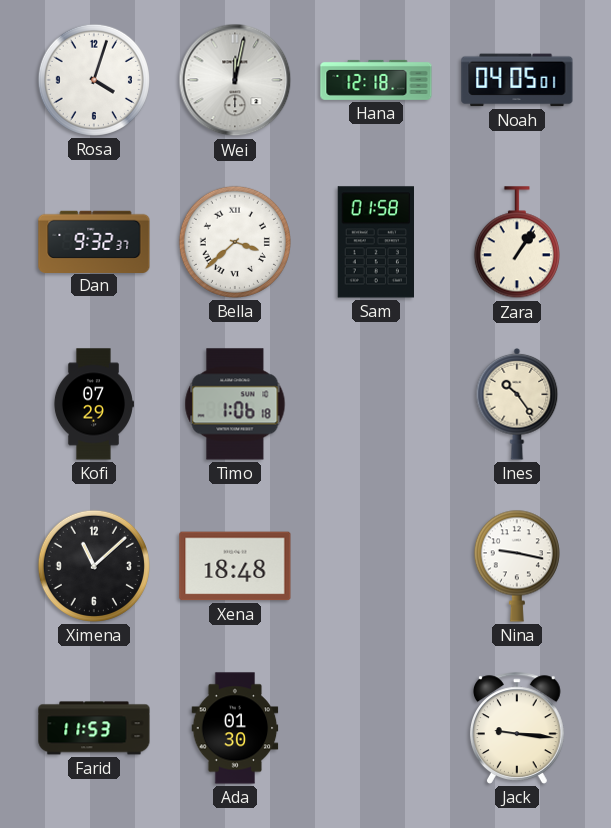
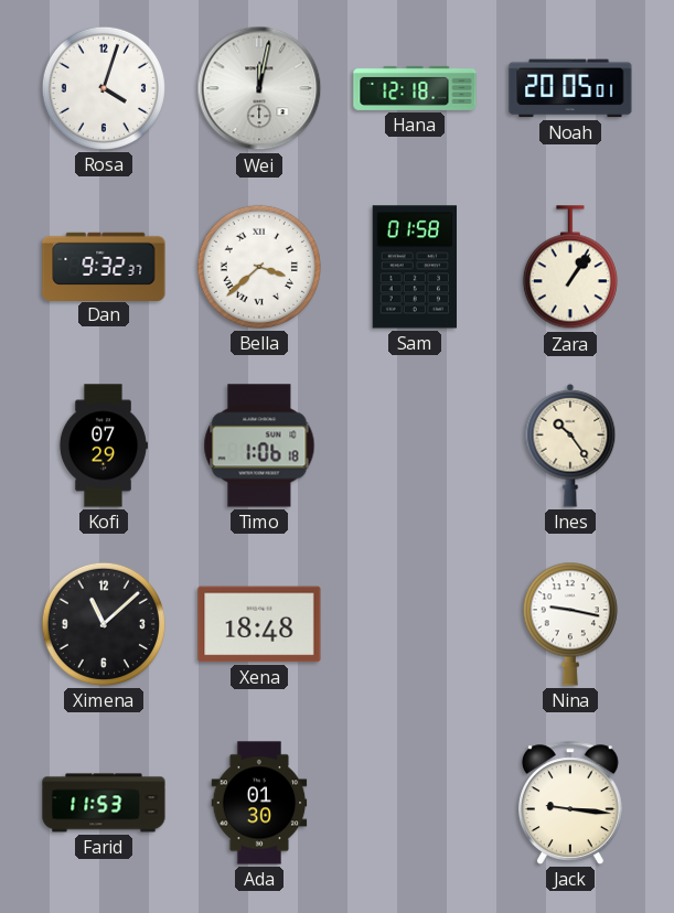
Noah: 04:05 -> 20:05
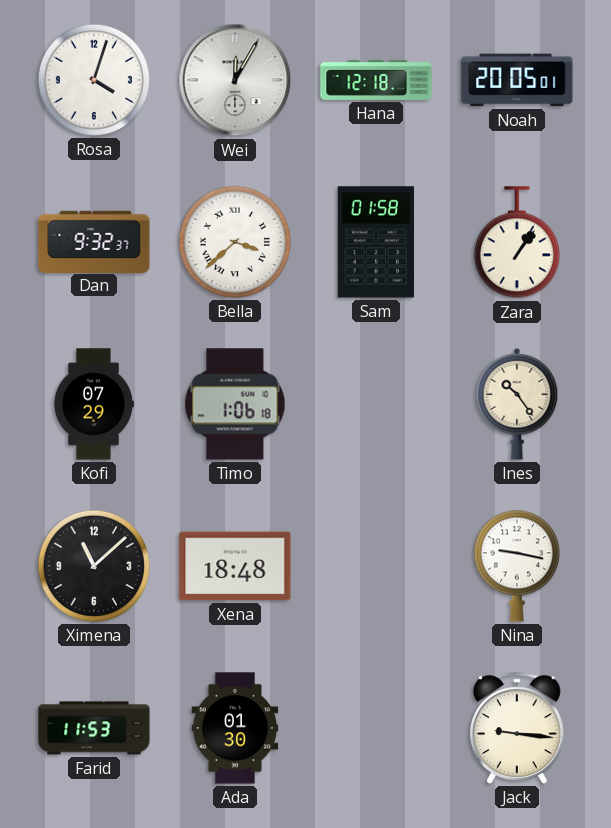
Wei: 12:02 -> 12:05
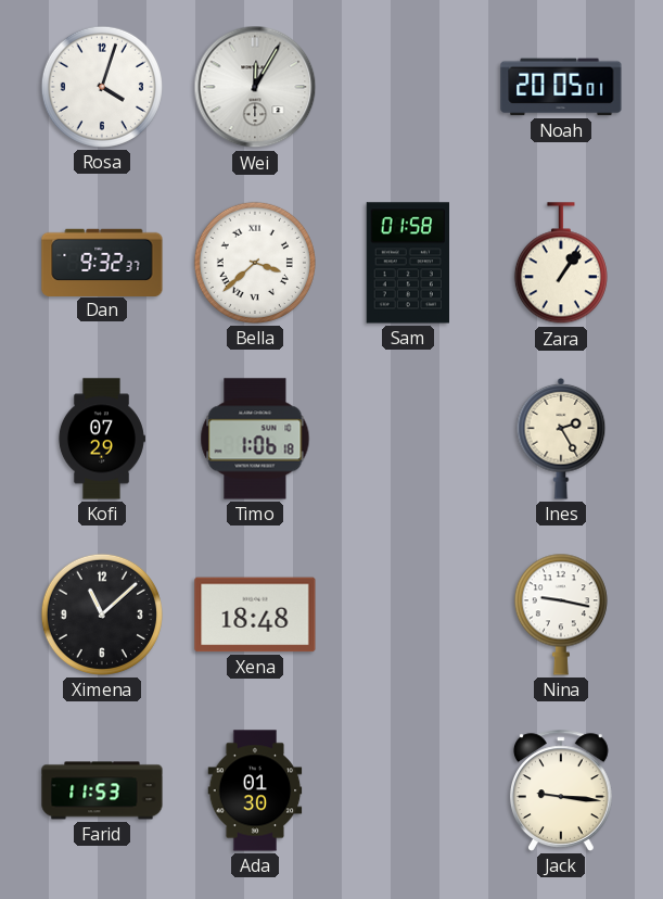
Hana: 12:18 -> none
Ines: 10:24 -> 2:25
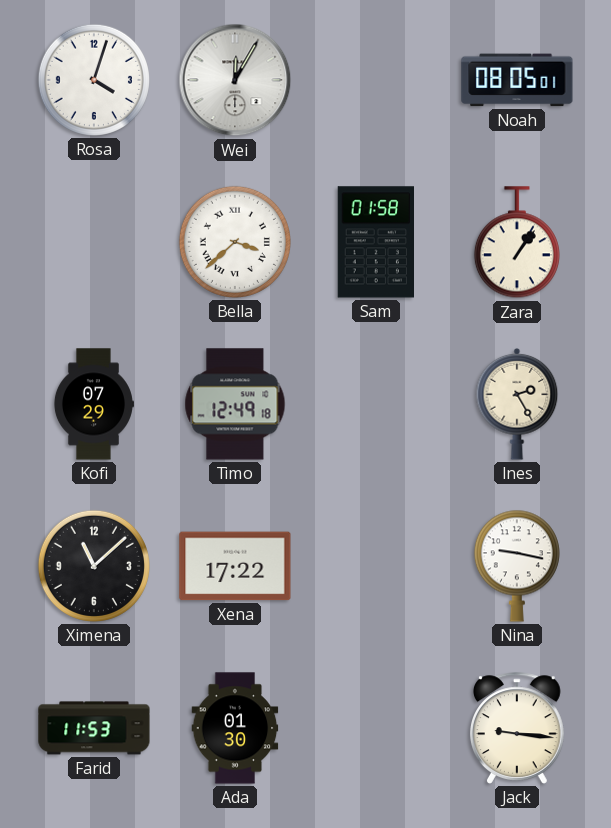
Noah: 20:05 -> 08:05
Dan: 9:32 -> none
Timo: 1:06 -> 12:49
Xena: 18:48 -> 17:22
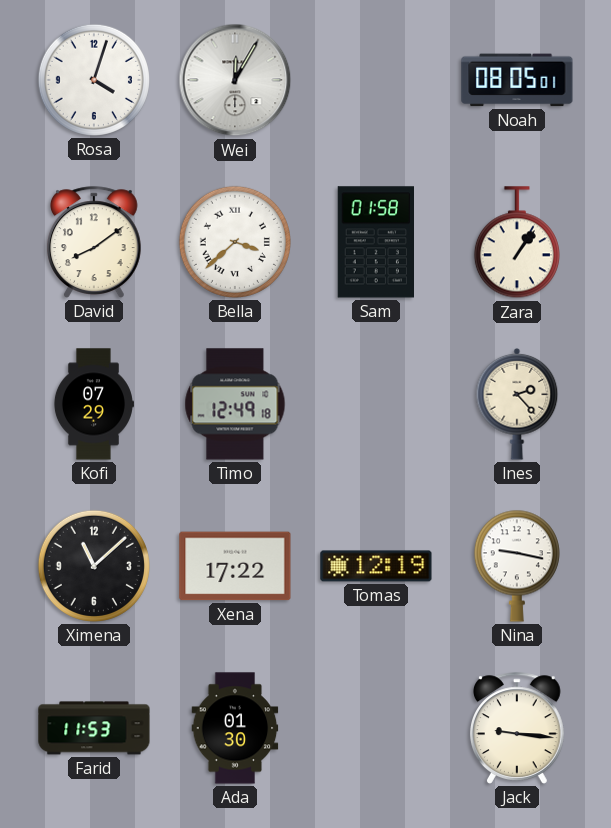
David: none -> 8:09
Ines: 2:25 -> 2:23
Tomas: none -> 12:19
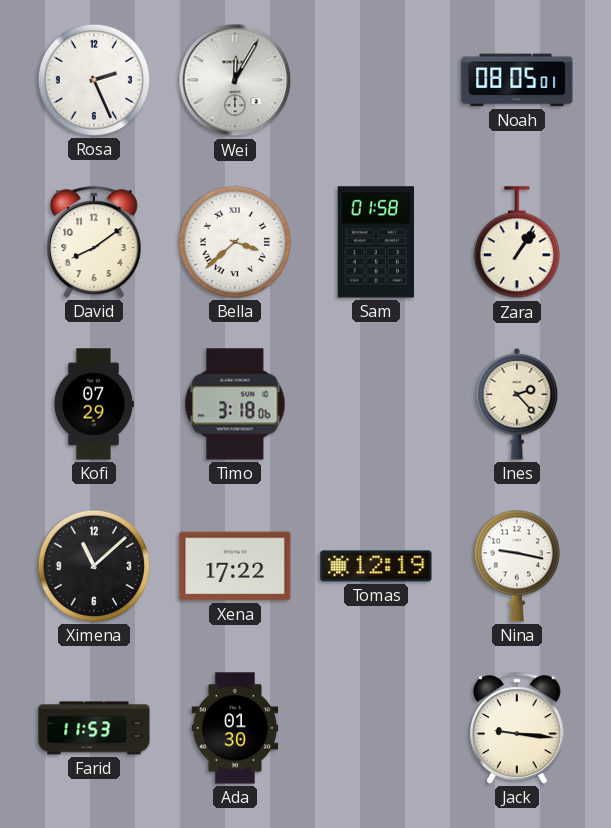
Rosa: 4:03 -> 2:26
Timo: 12:49 -> 3:18
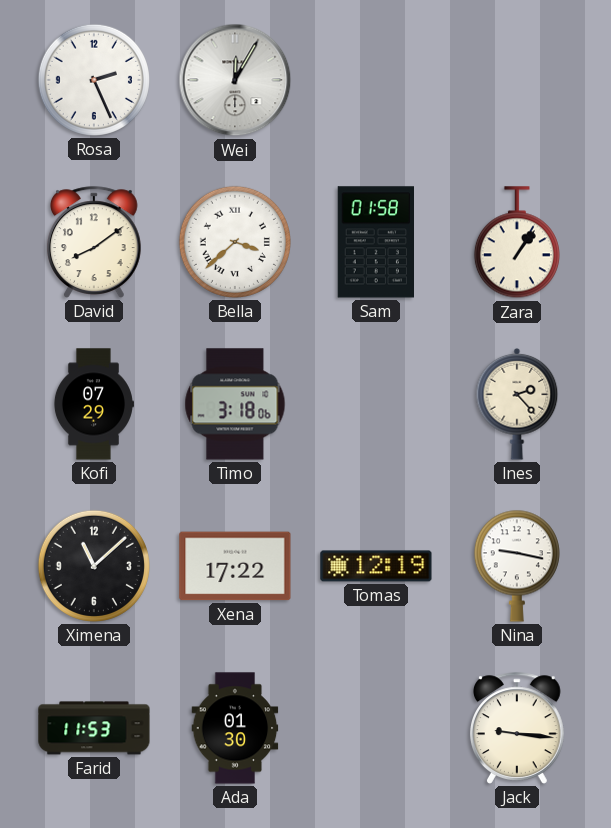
Noah: 08:05 -> none
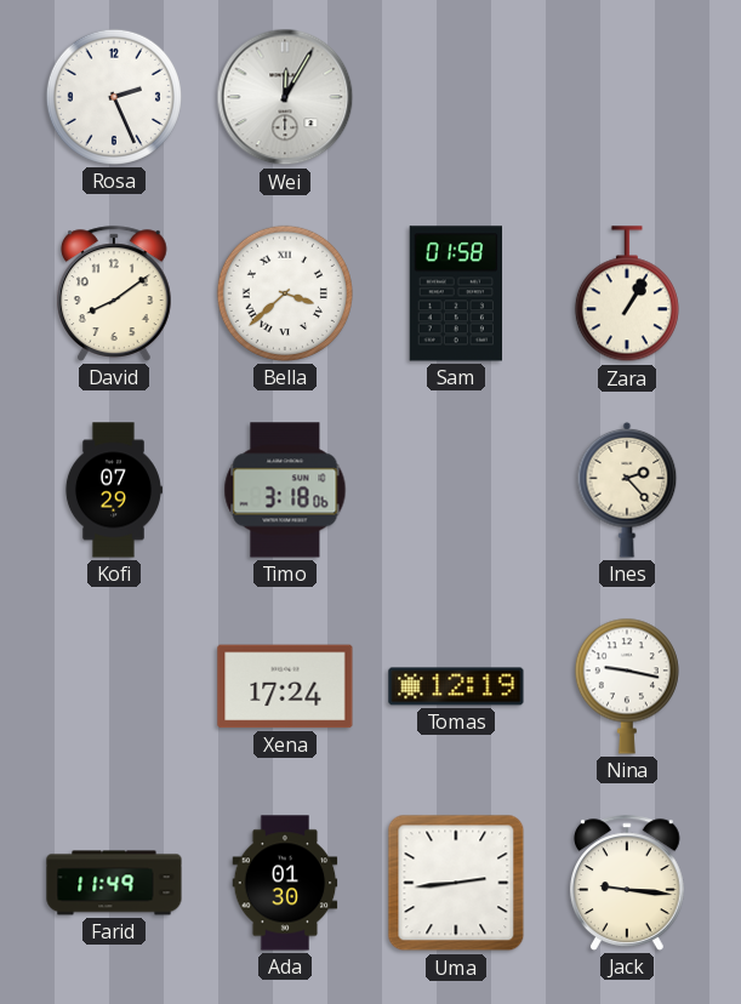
Zara: 1:06 -> 1:05
Ximena: 11:08 -> none
Xena: 17:22 -> 17:24
Farid: 11:53 -> 11:49
Uma: none -> 2:44
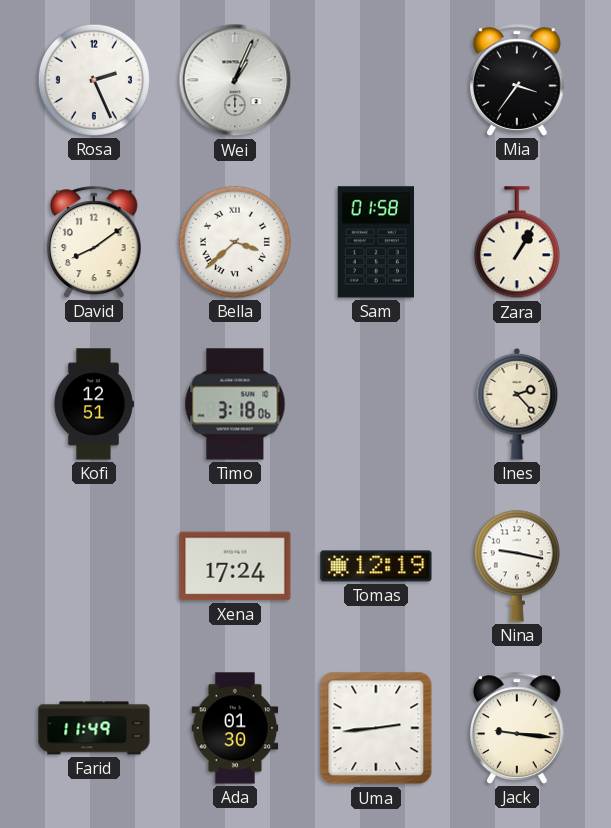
Wei: 12:05 -> 1:04
Mia: none -> 3:36
Kofi: 07:29 -> 12:51
